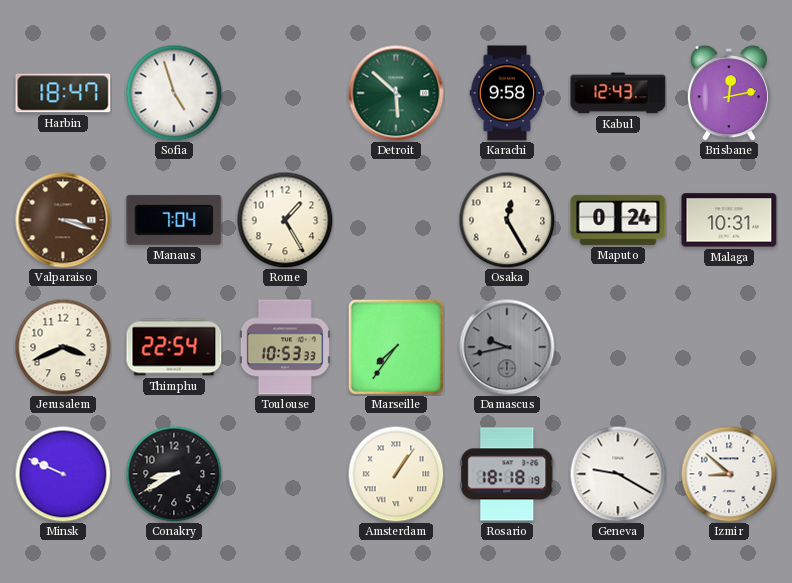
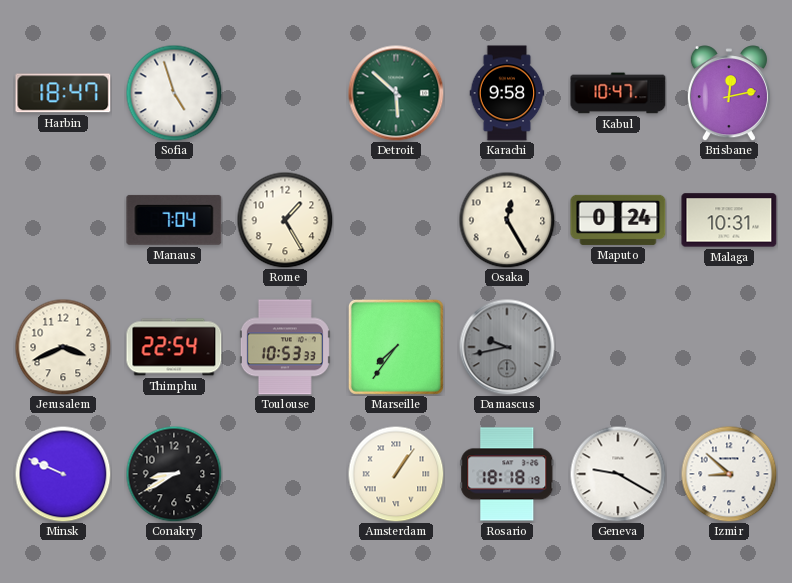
Kabul: 12:43 -> 10:47
Valparaiso: 3:18 -> none
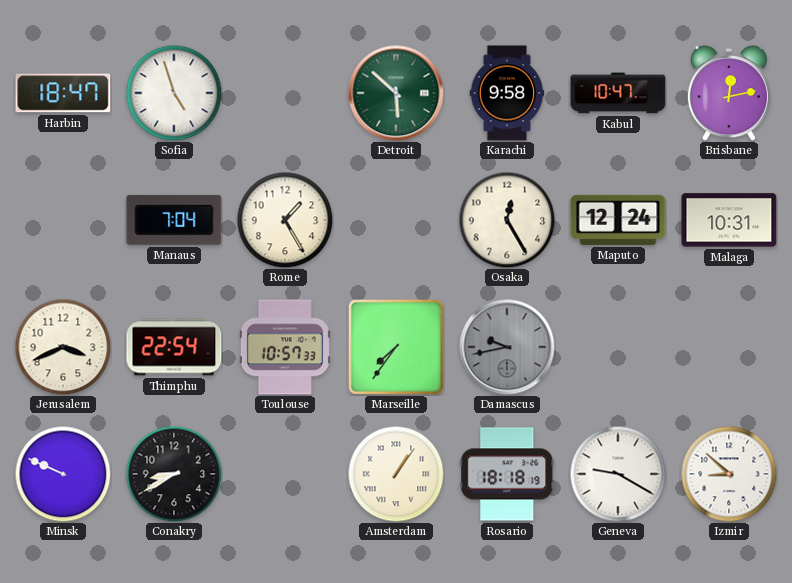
Maputo: 0:24 -> 12:24
Toulouse: 10:53 -> 10:57
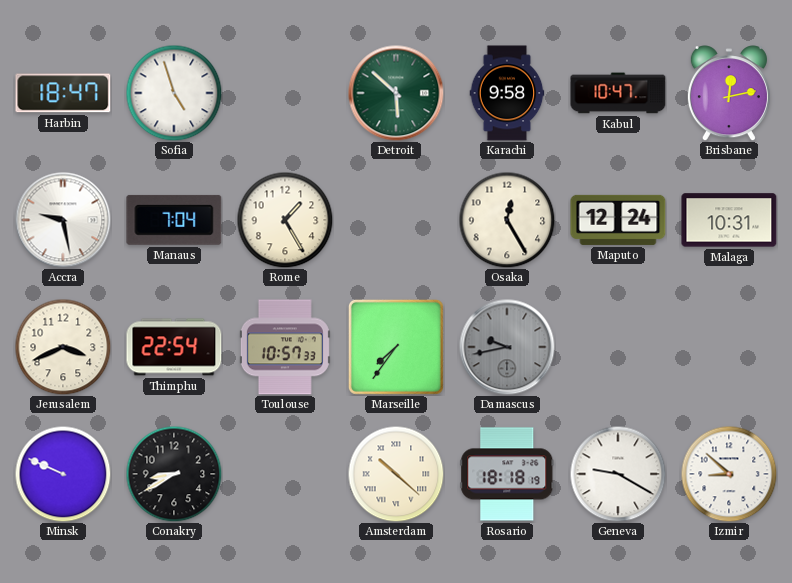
Accra: none -> 9:28
Amsterdam: 1:06 -> 10:22
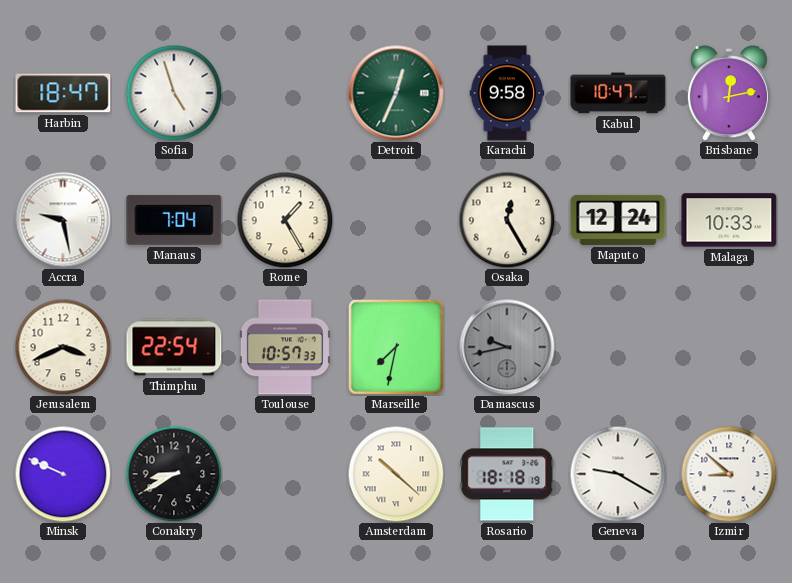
Detroit: 5:52 -> 12:34
Malaga: 10:31 -> 10:33
Marseille: 7:36 -> 7:32
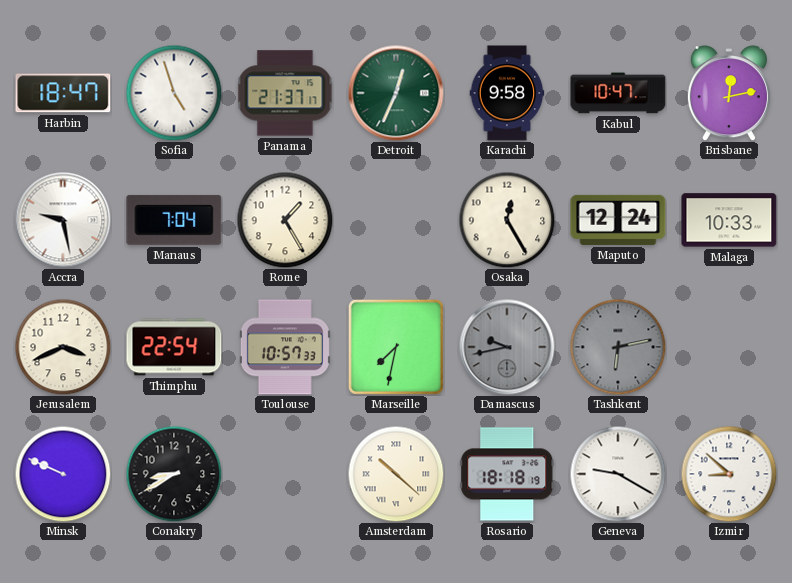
Panama: none -> 21:37
Tashkent: none -> 6:13
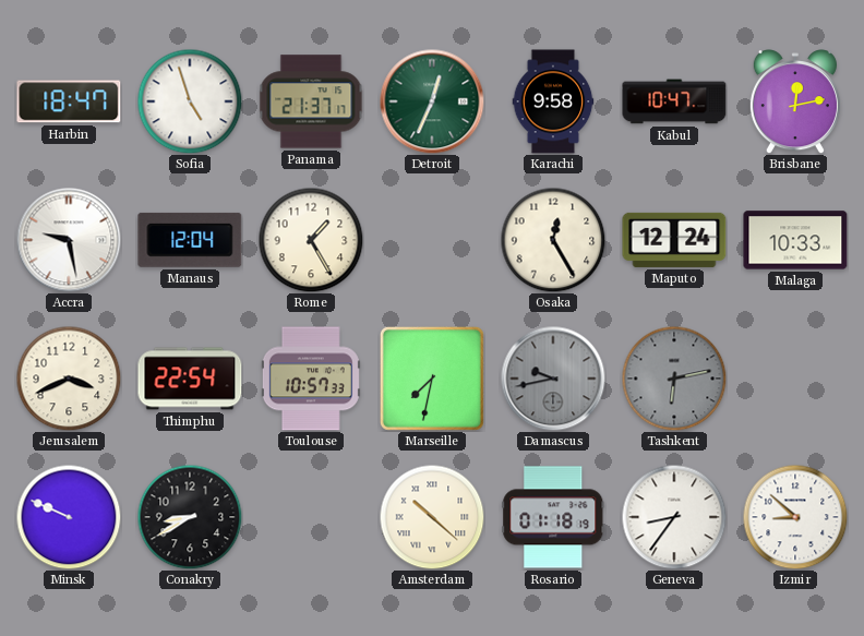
Manaus: 7:04 -> 12:04
Rosario: 18:18 -> 01:18
Geneva: 9:20 -> 8:36
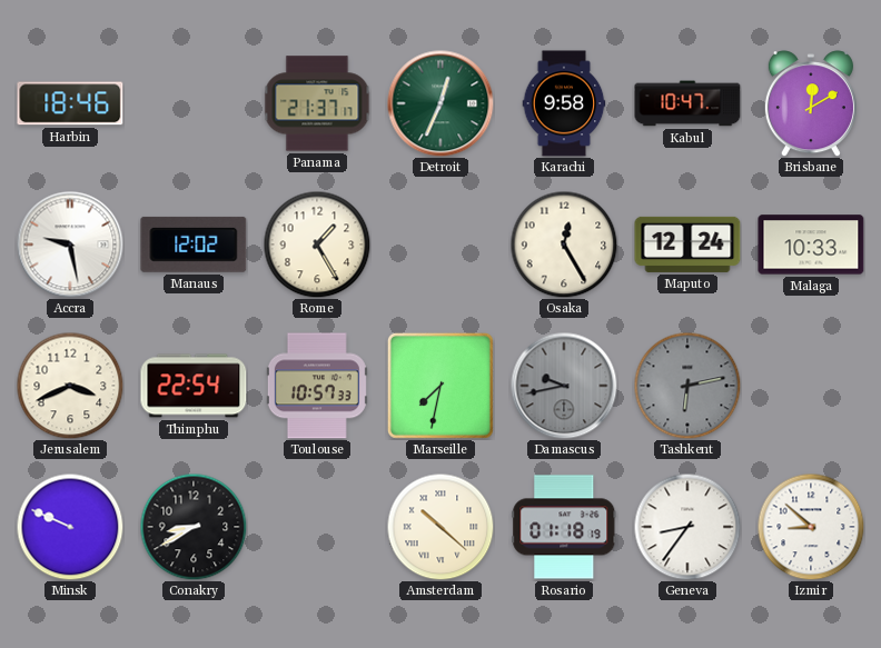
Harbin: 18:47 -> 18:46
Sofia: 4:57 -> none
Brisbane: 12:13 -> 12:10
Manaus: 12:04 -> 12:02
